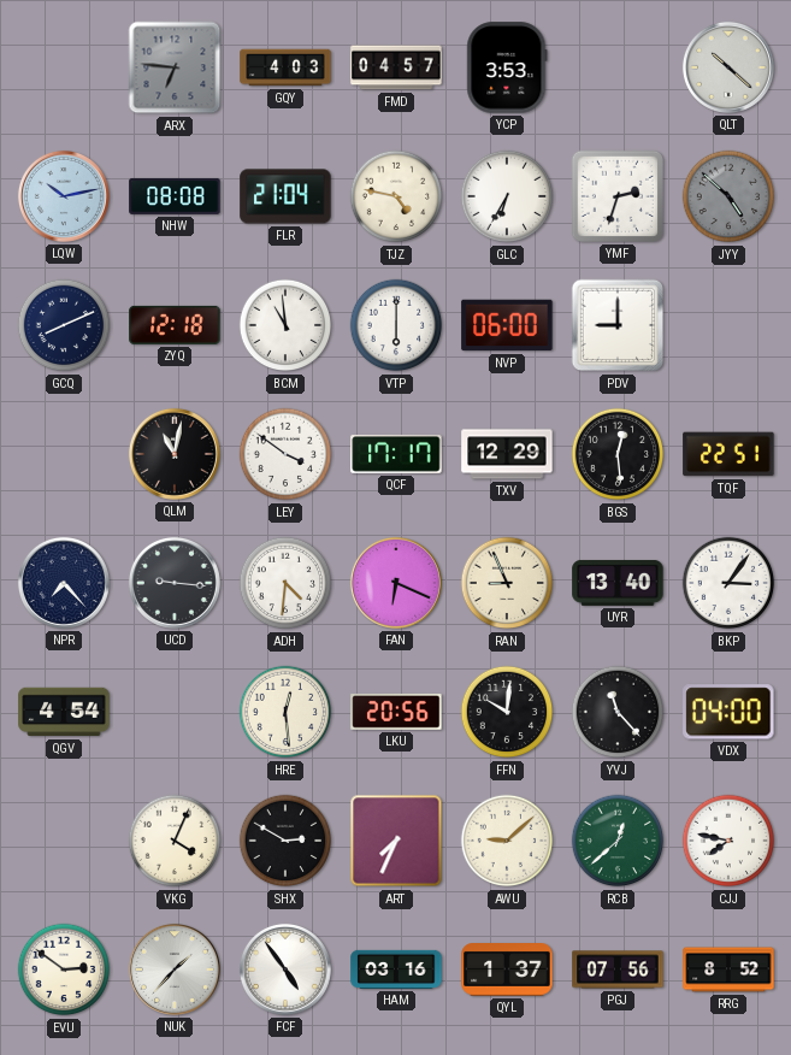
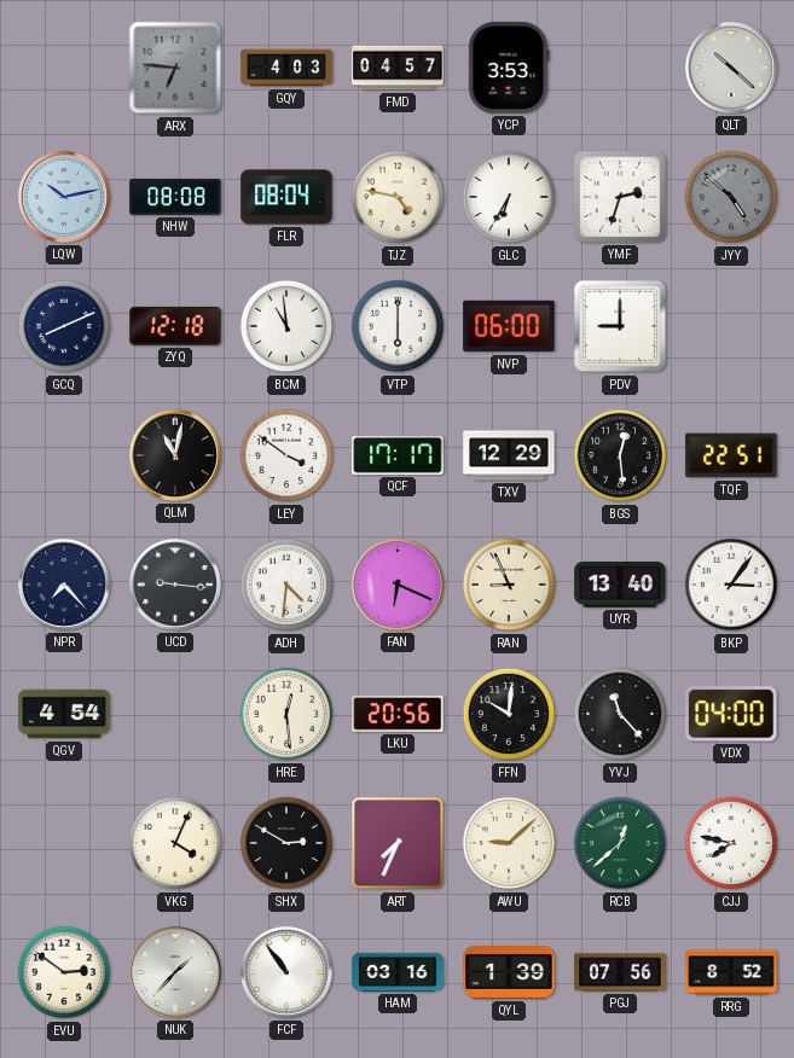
FLR: 21:04 -> 08:04
FCF: 4:54 -> 10:54
QYL: 1:37 -> 1:39
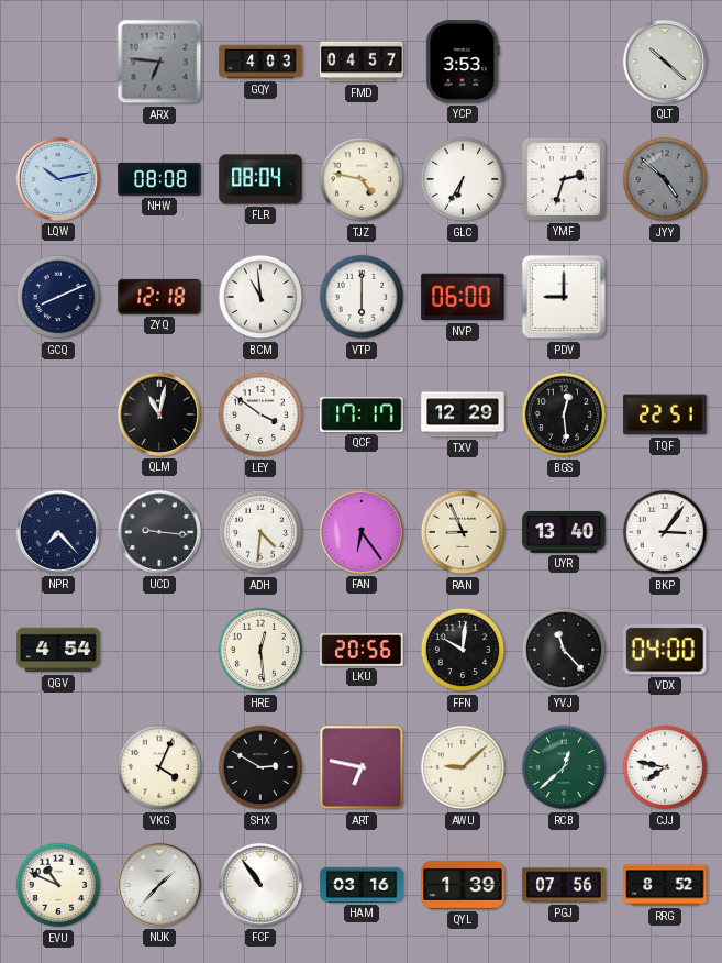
FAN: 6:19 -> 6:24
ART: 7:34 -> 6:47
EVU: 2:51 -> 10:49
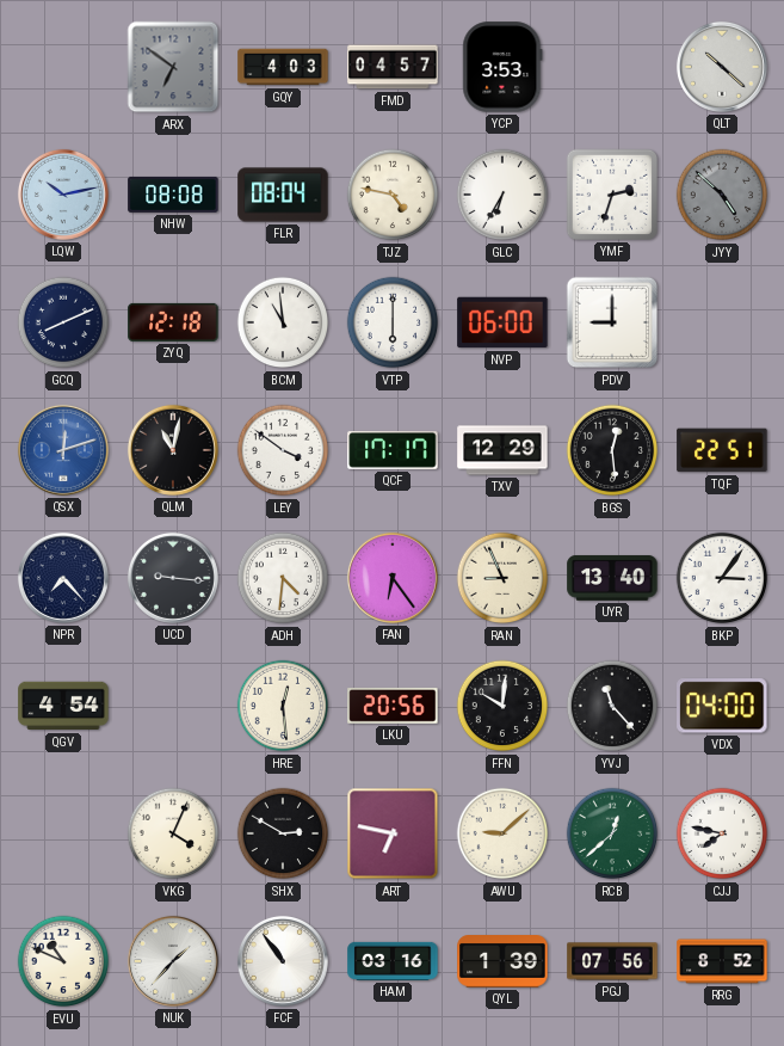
ARX: 6:46 -> 6:51
QSX: none -> 12:12
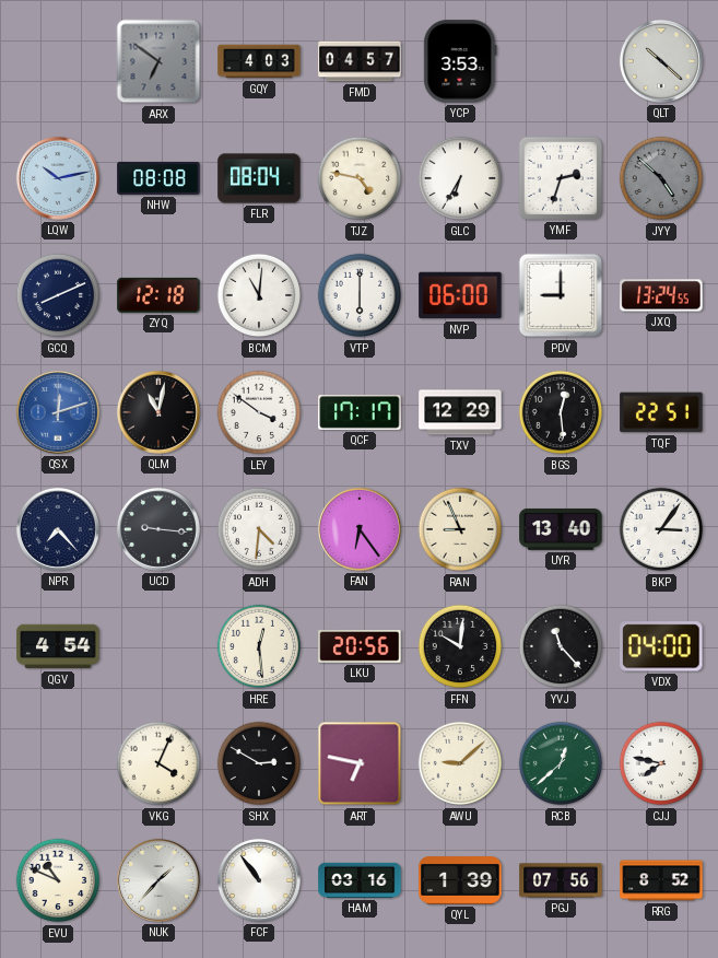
BCM: 10:59 -> 11:01
JXQ: none -> 13:24
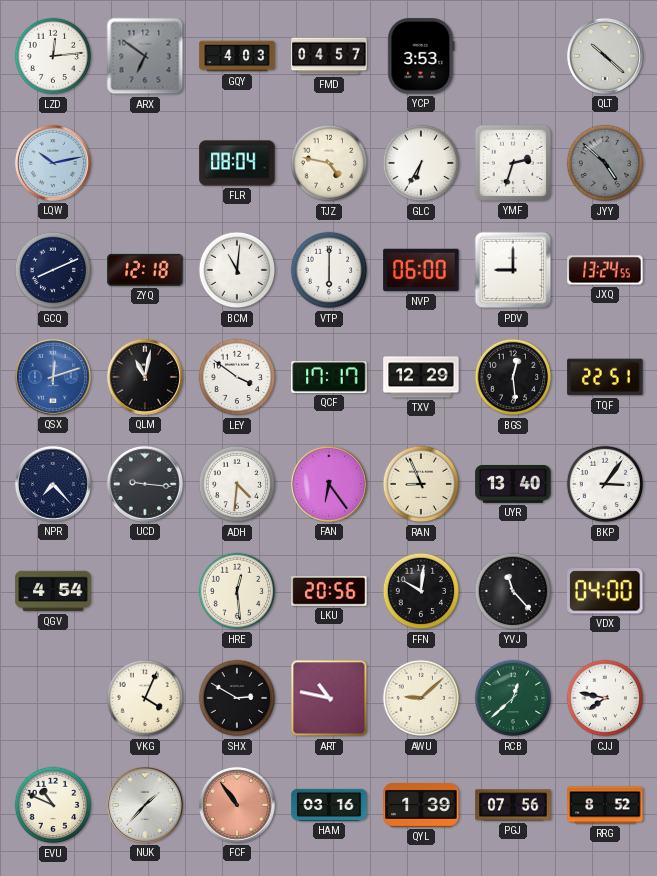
LZD: none -> 12:14
NHW: 08:08 -> none
ART: 6:47 -> 10:47
FCF dial: white -> salmon
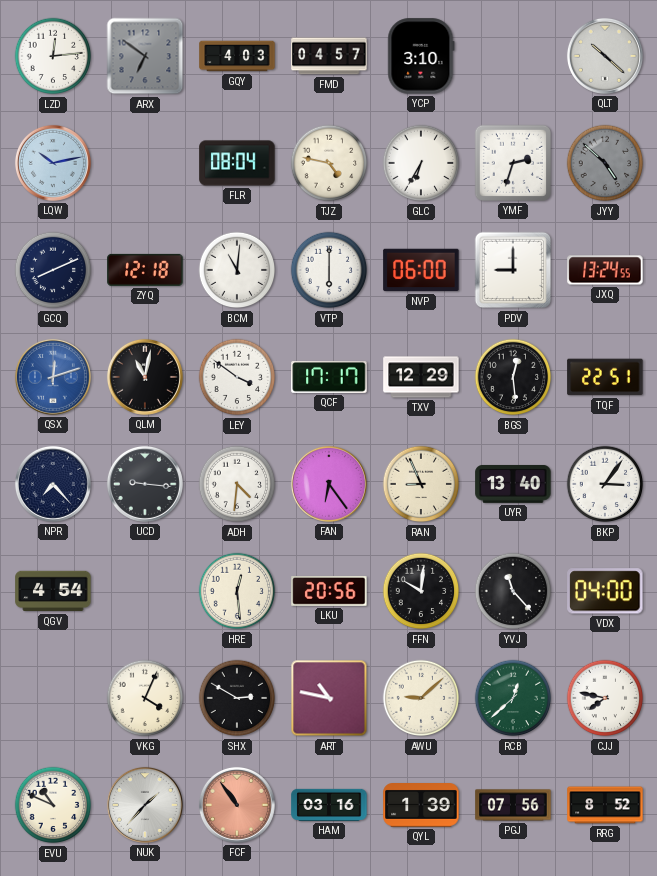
YCP: 3:53 -> 3:10
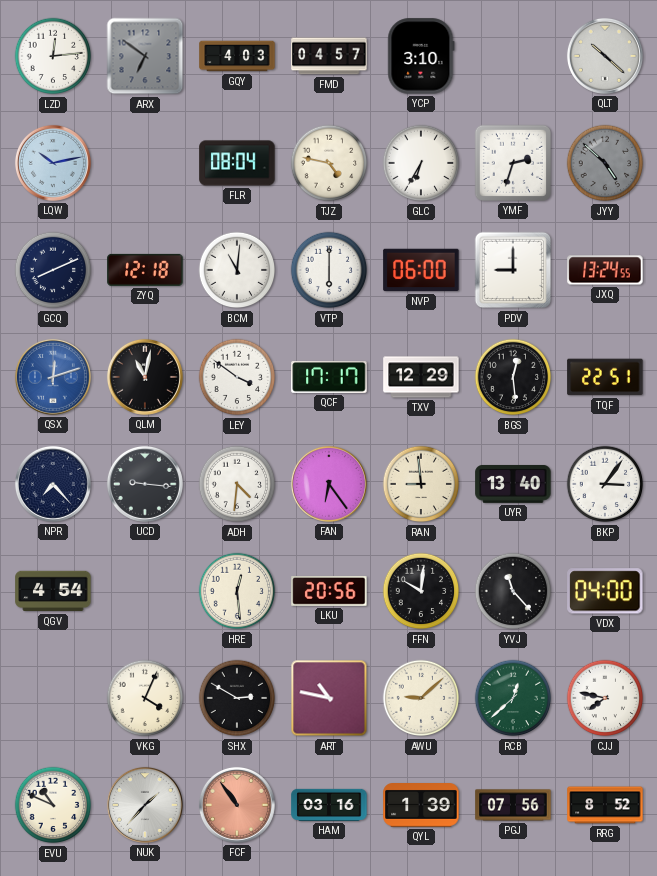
RAN: 8:56 -> 8:59
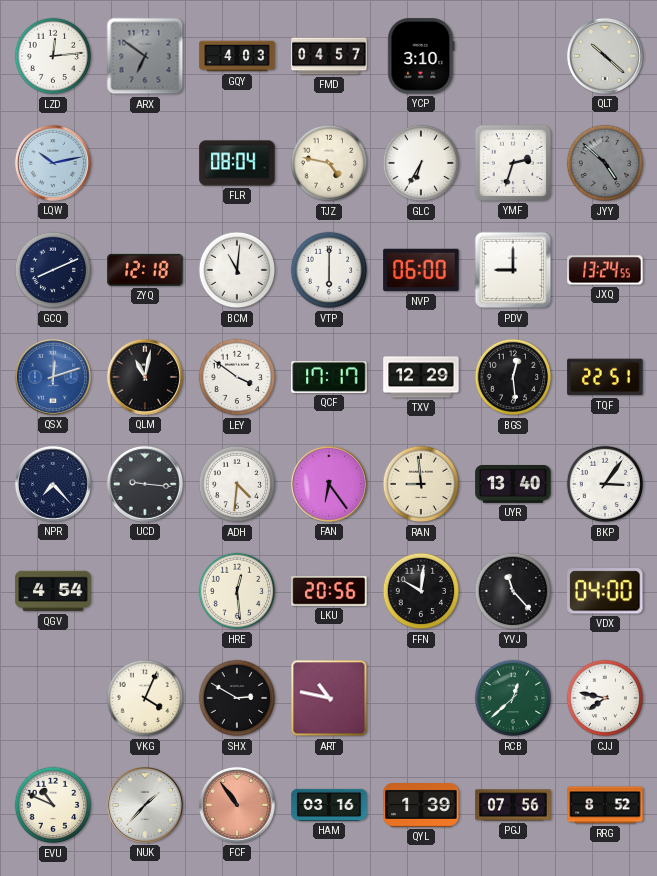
AWU: 9:08 -> none
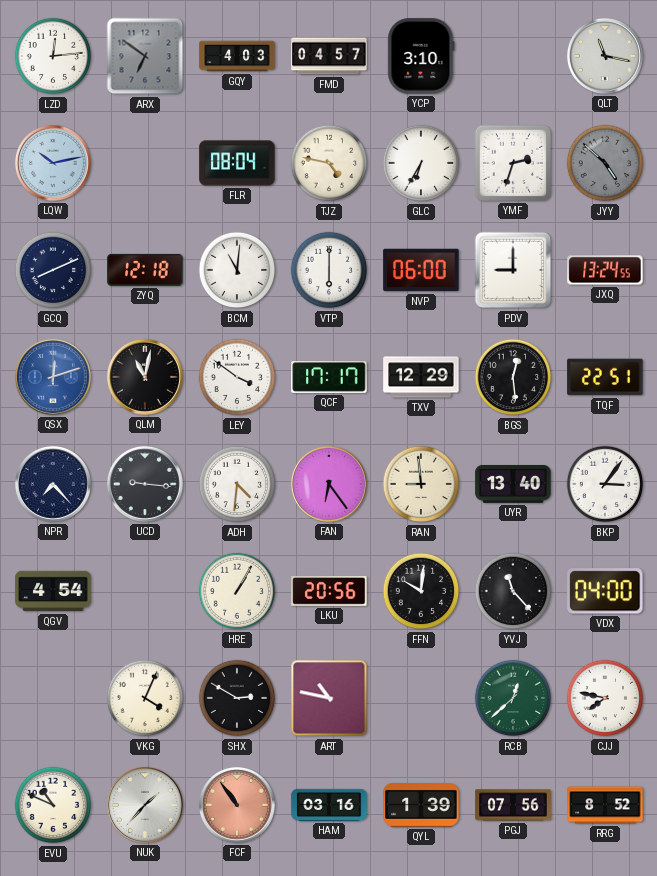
QLT: 10:22 -> 11:17
HRE: 12:29 -> 1:05
